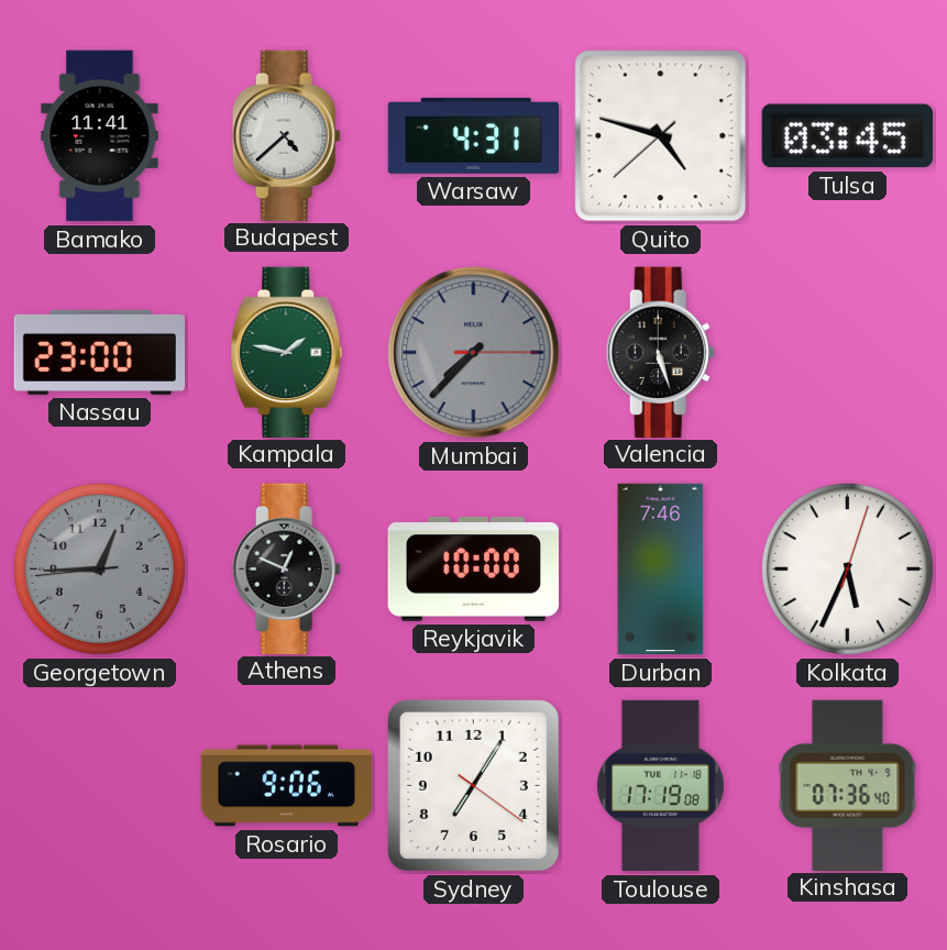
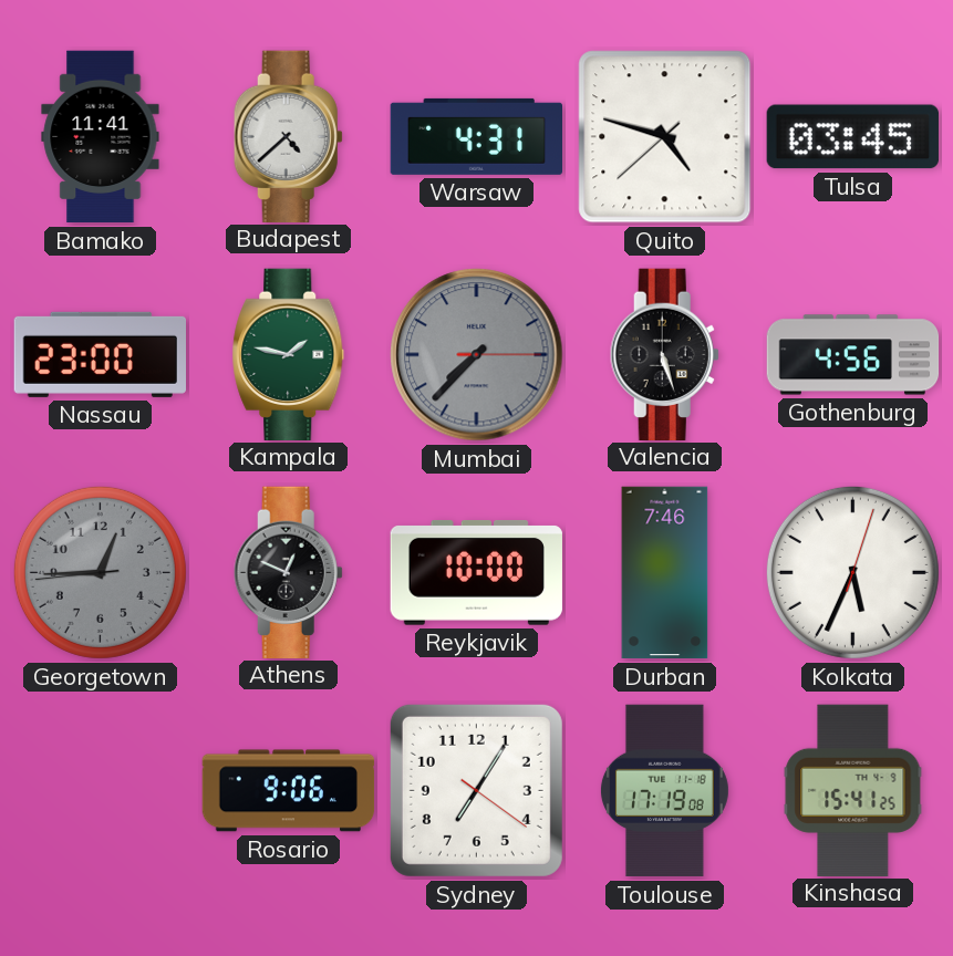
Gothenburg: none -> 4:56
Kinshasa: 07:36 -> 15:41
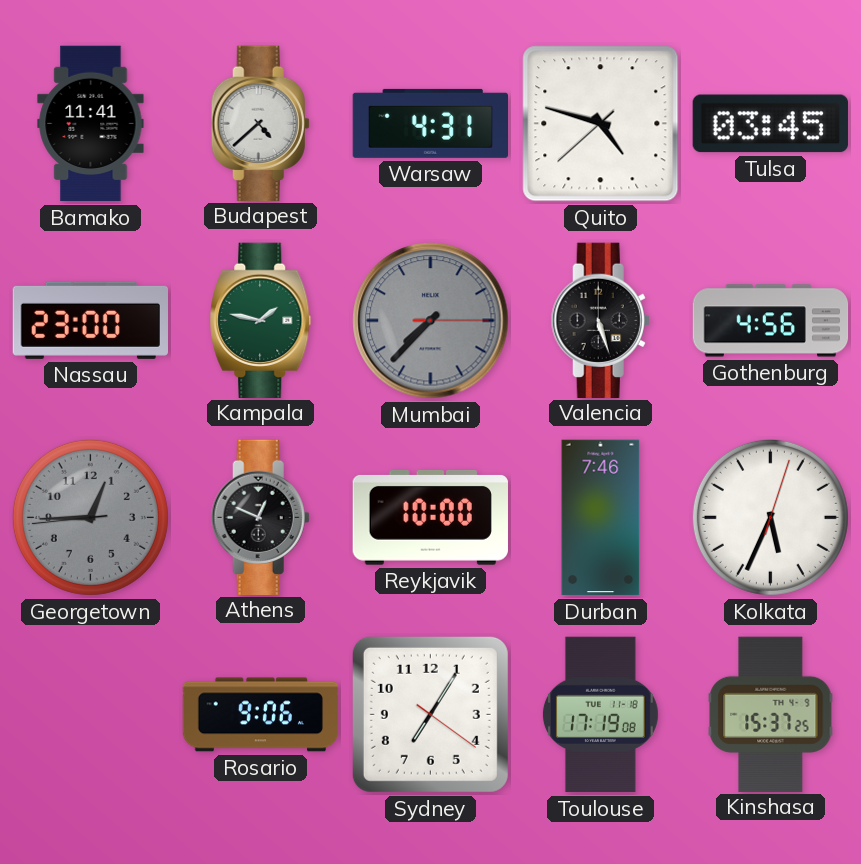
Kinshasa: 15:41 -> 15:37
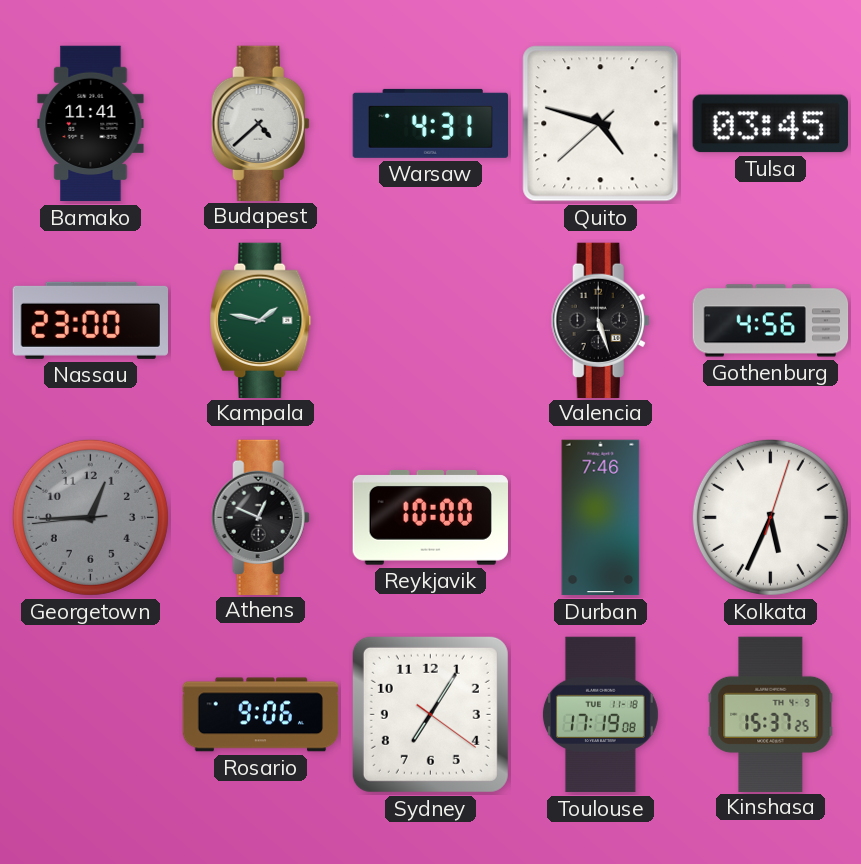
Mumbai: 7:37 -> none
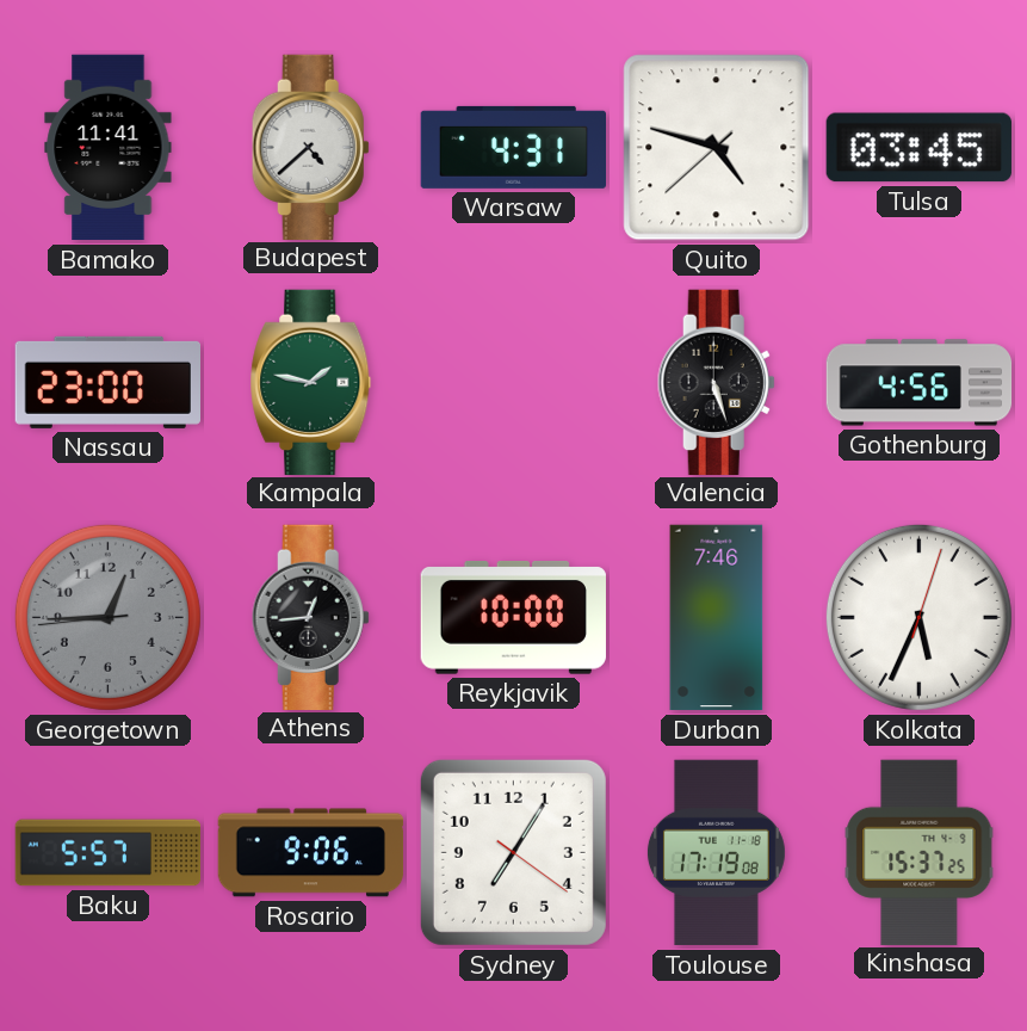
Athens: 12:49 -> 12:44
Baku: none -> 5:57
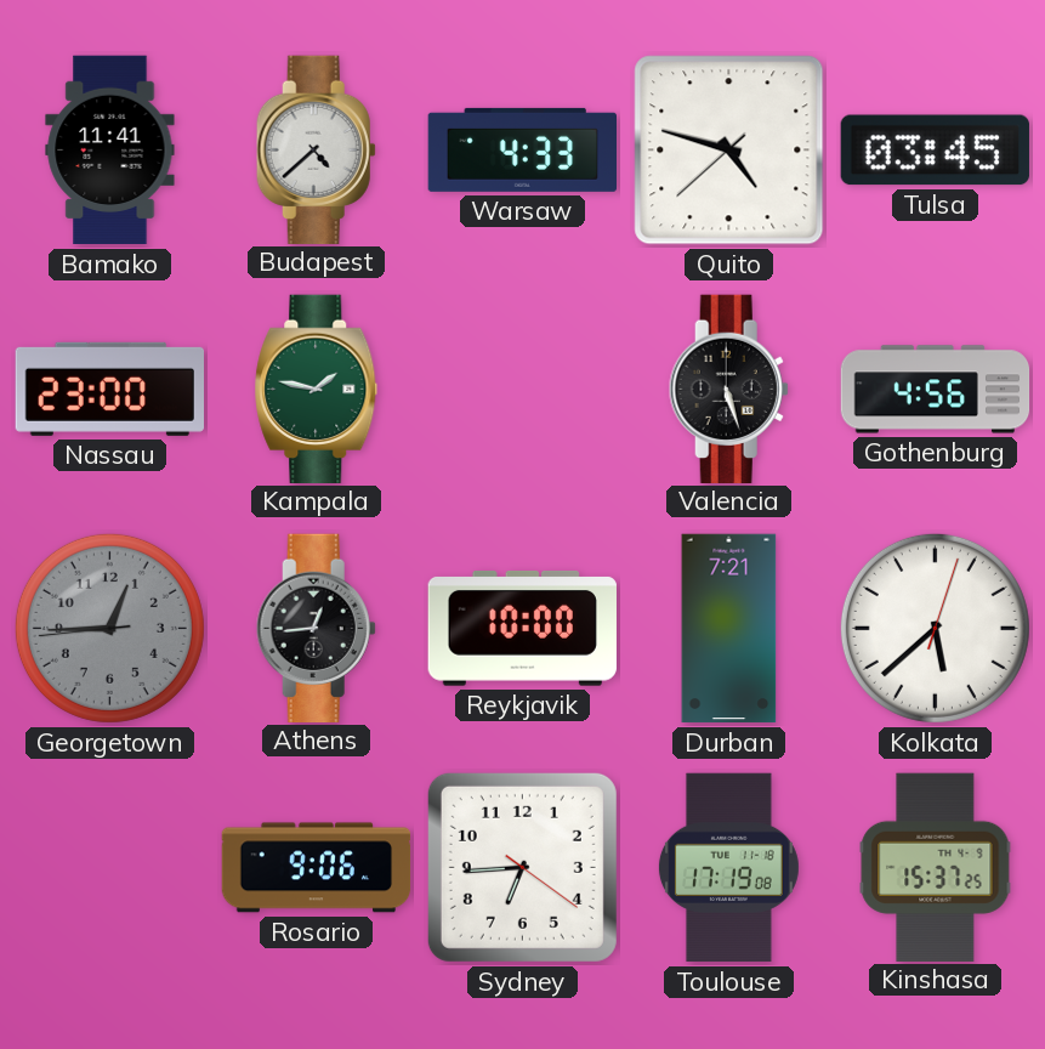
Warsaw: 4:31 -> 4:33
Durban: 7:46 -> 7:21
Kolkata: 5:34 -> 5:38
Baku: 5:57 -> none
Sydney: 7:05 -> 6:44
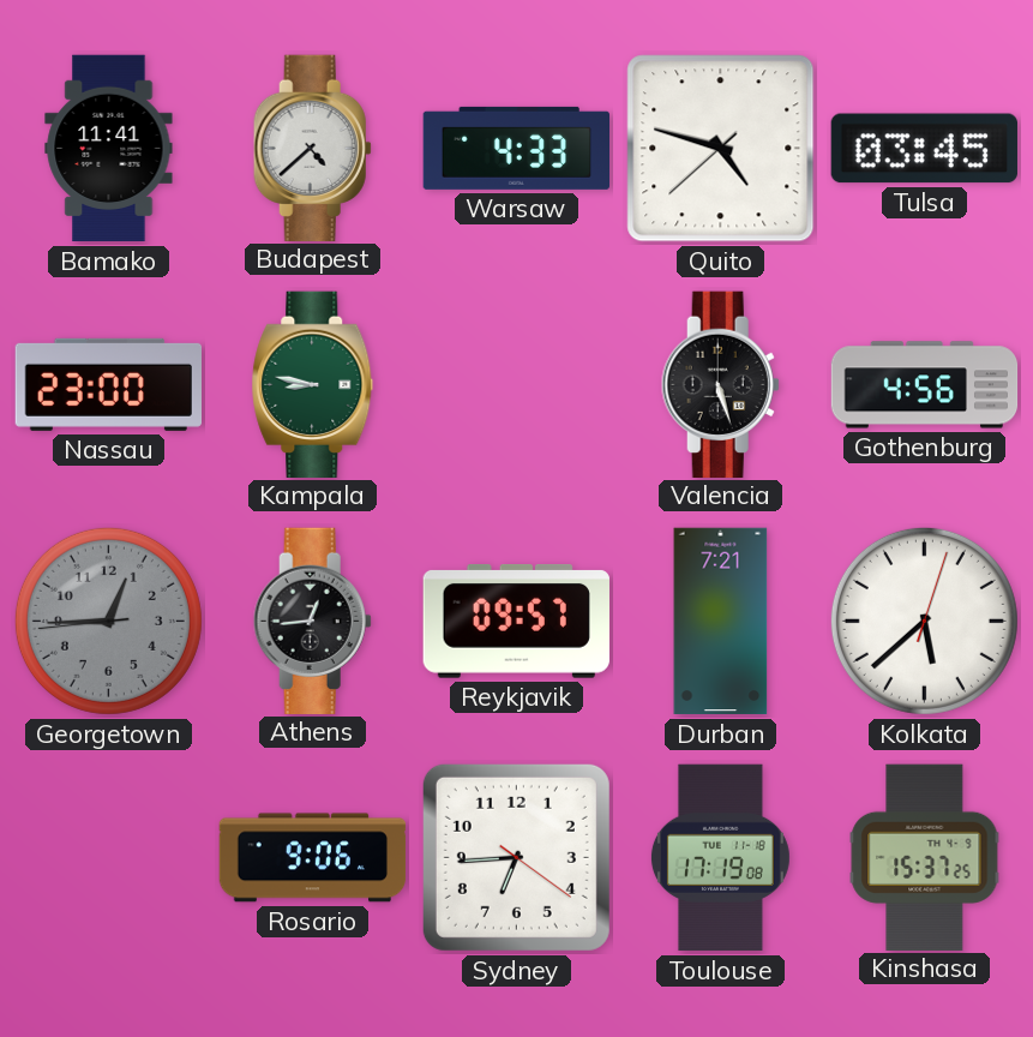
Kampala: 1:47 -> 8:47
Reykjavik: 10:00 -> 09:57
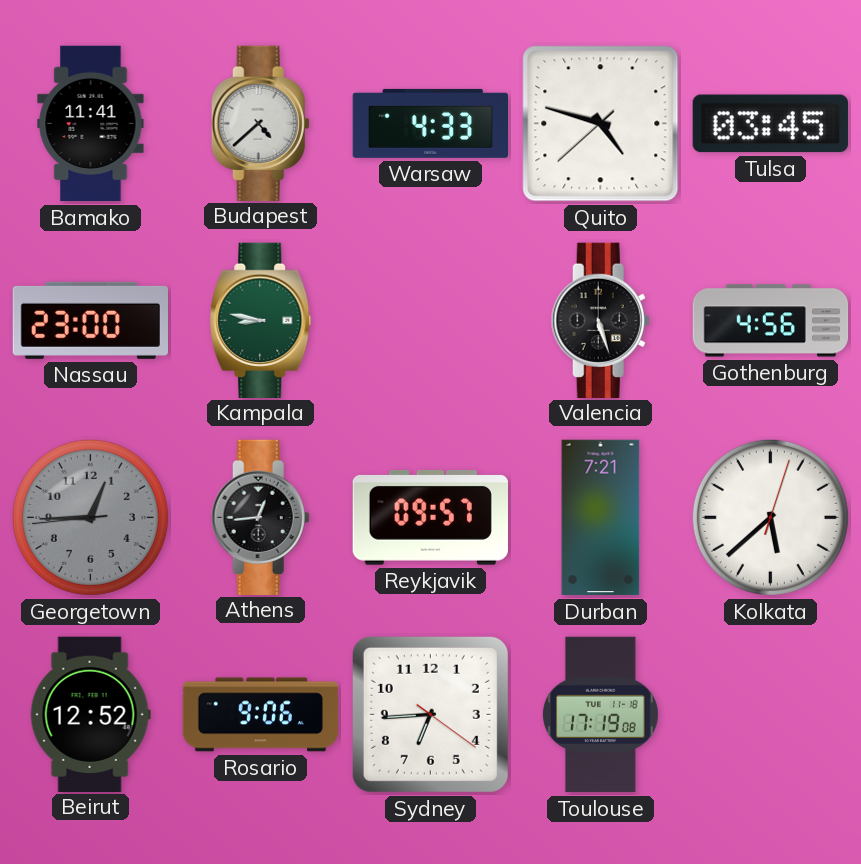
Beirut: none -> 12:52
Kinshasa: 15:37 -> none
